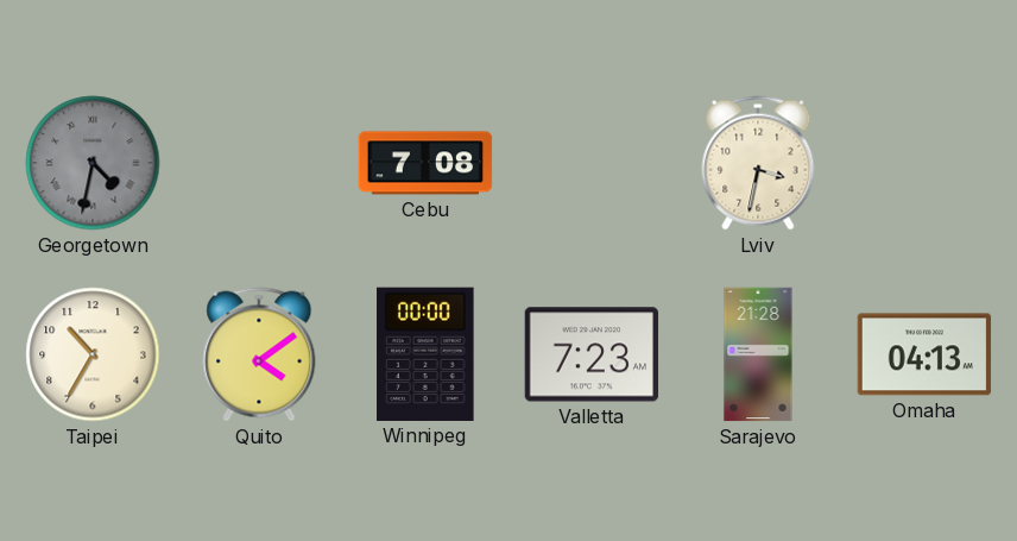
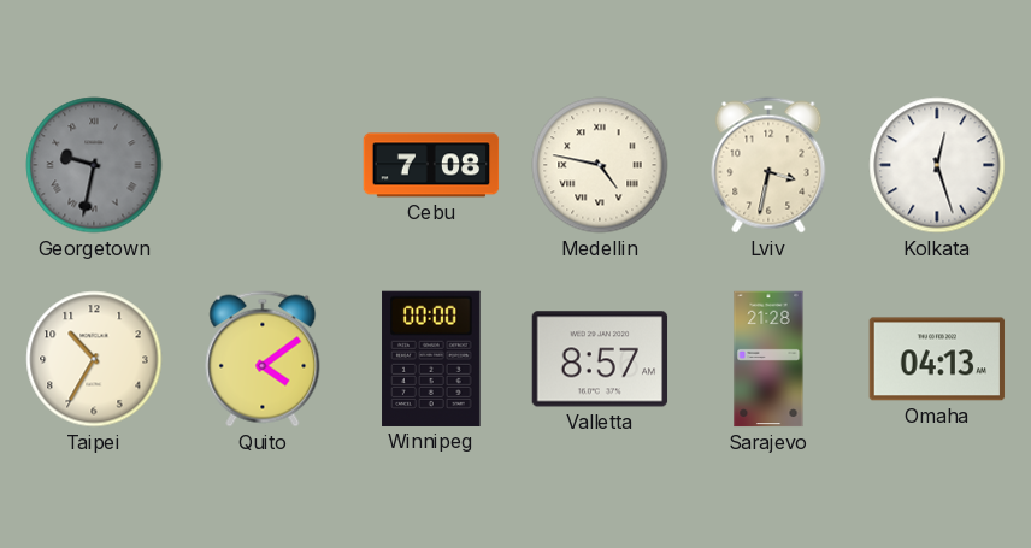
Georgetown: 4:32 -> 9:32
Medellin: none -> 4:47
Kolkata: none -> 12:27
Valletta: 7:23 -> 8:57
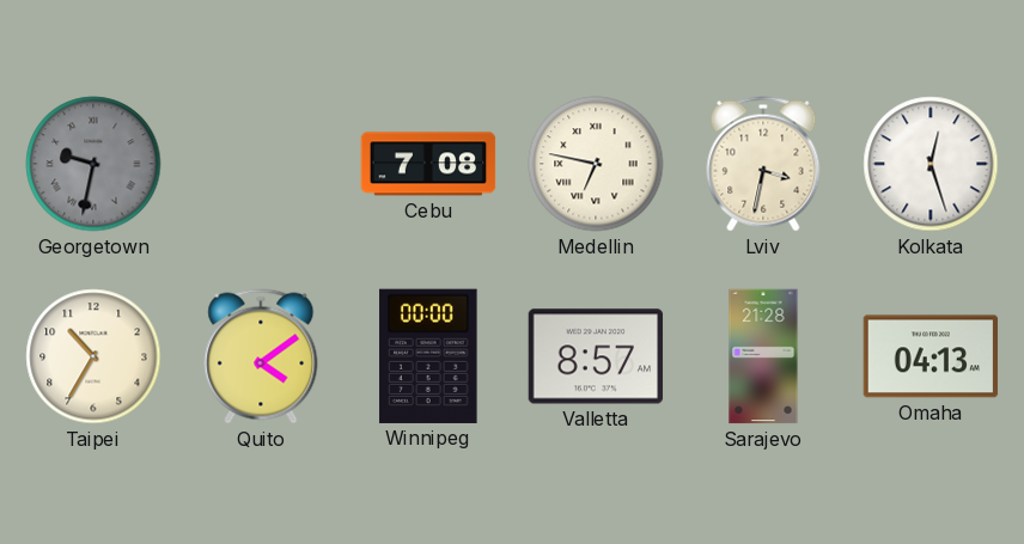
Medellin: 4:47 -> 6:47
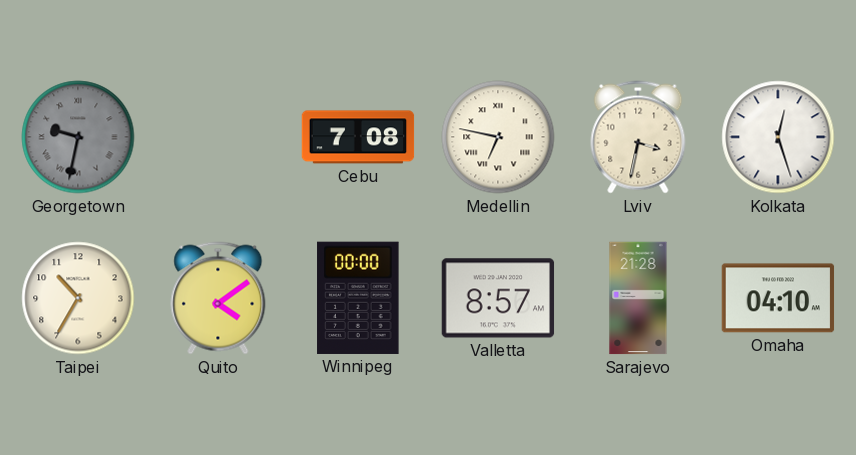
Omaha: 04:13 -> 04:10
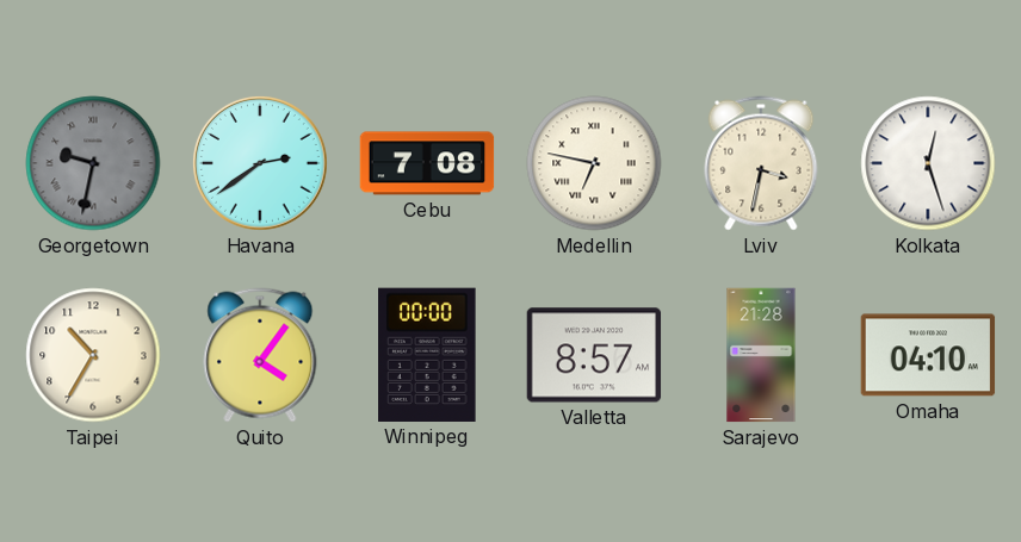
Havana: none -> 2:39
Quito: 4:09 -> 4:06
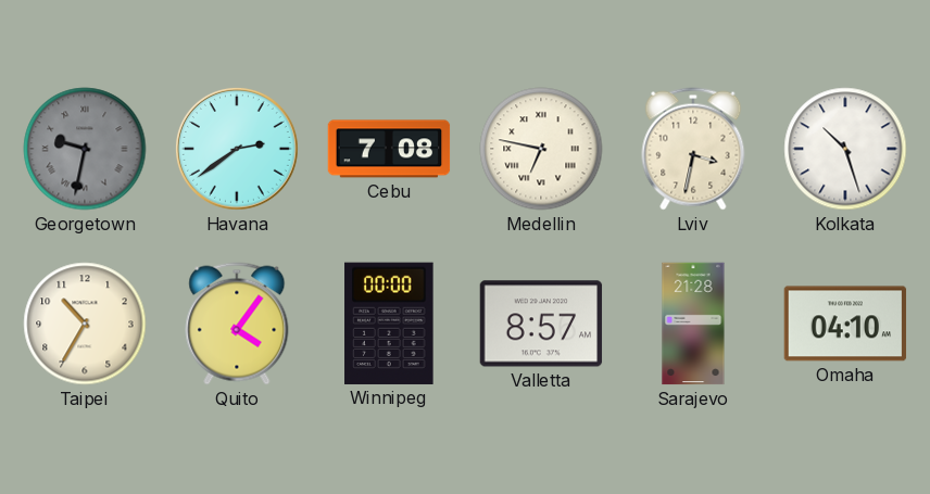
Kolkata: 12:27 -> 10:27
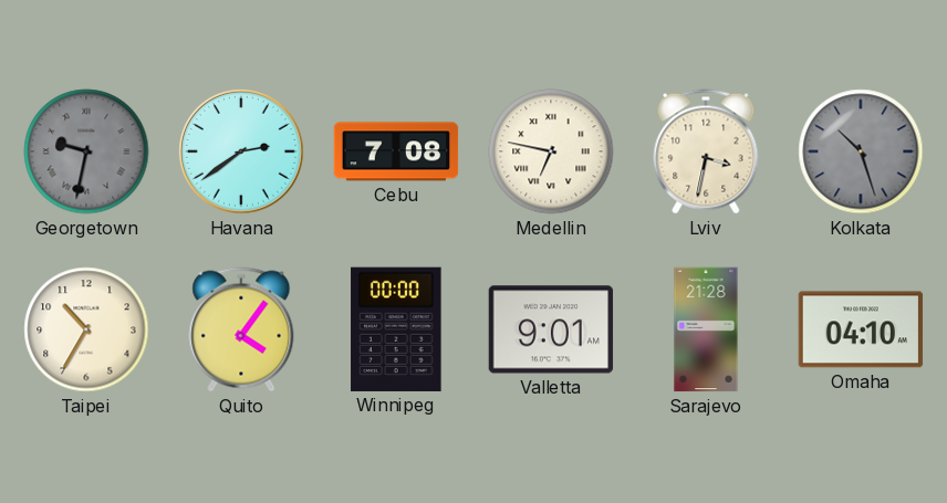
Kolkata dial: white -> grey
Valletta: 8:57 -> 9:01
